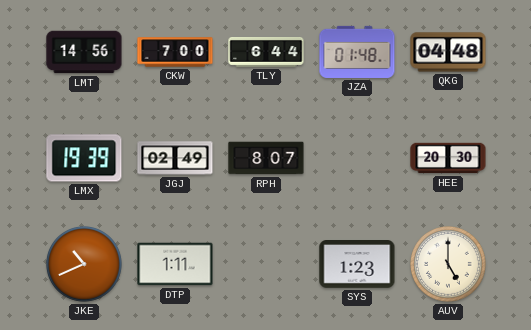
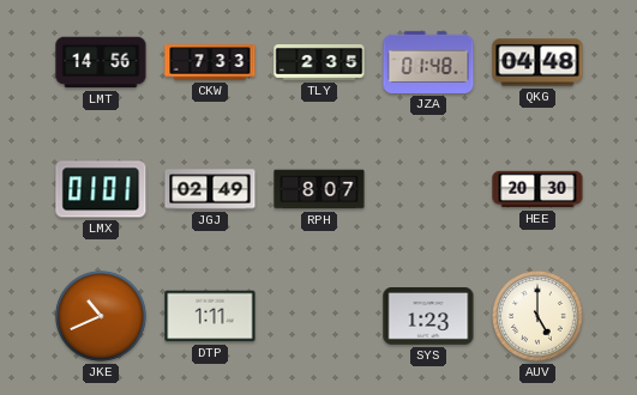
CKW: 7:00 -> 7:33
TLY: 6:44 -> 2:35
LMX: 19:39 -> 01:01
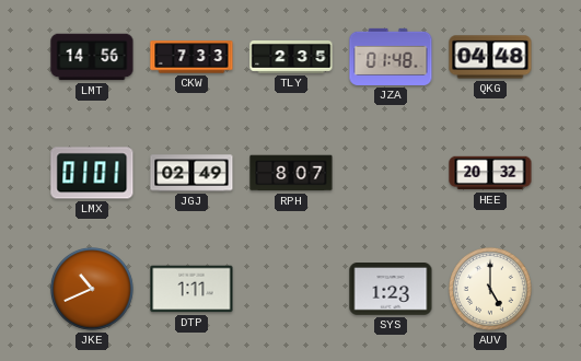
HEE: 20:30 -> 20:32
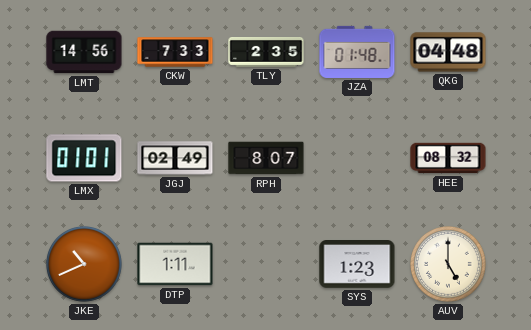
HEE: 20:32 -> 08:32
